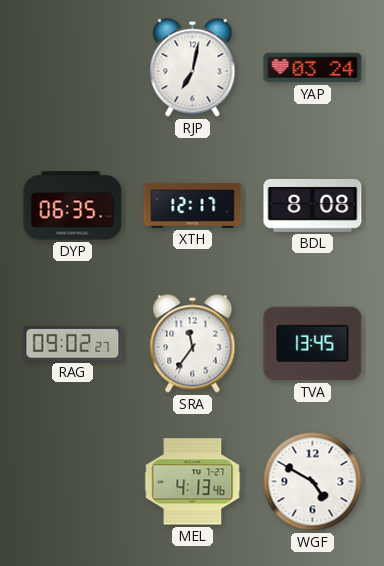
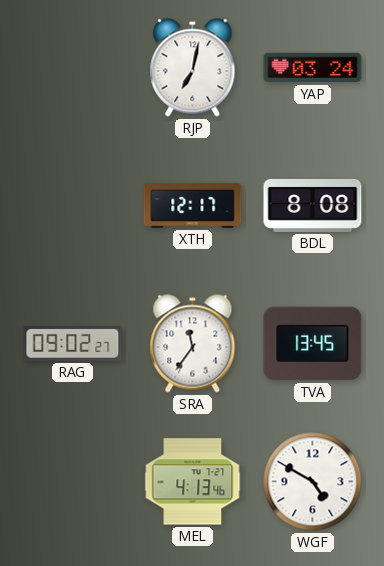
DYP: 06:35 -> none
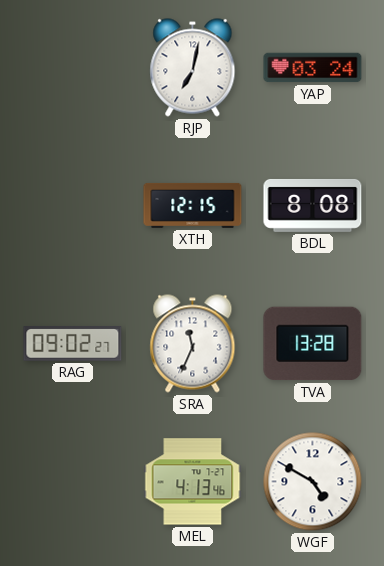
XTH: 12:17 -> 12:15
SRA: 11:36 -> 11:34
TVA: 13:45 -> 13:28
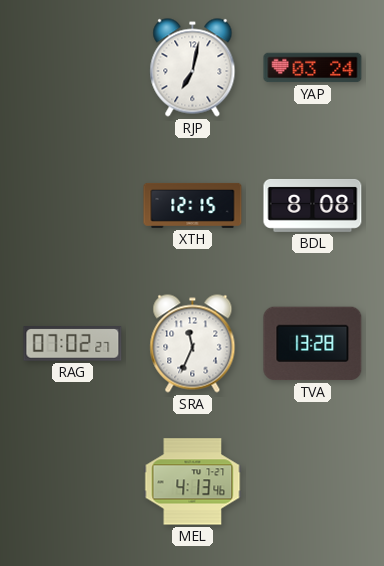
RAG: 09:02 -> 07:02
WGF: 4:50 -> none
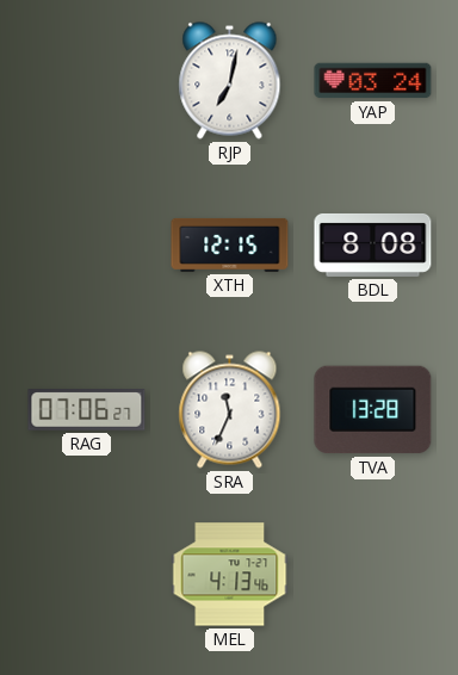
RAG: 07:02 -> 07:06
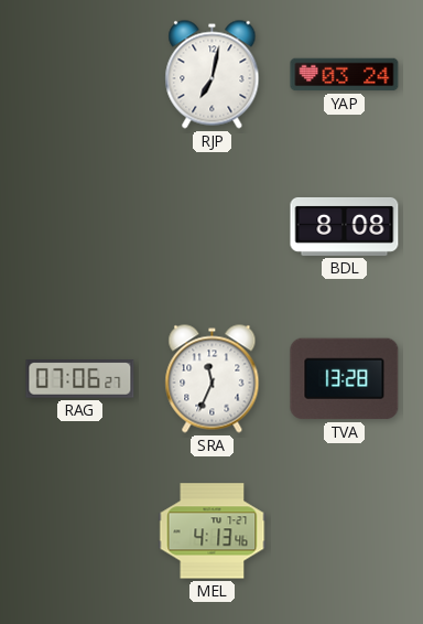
XTH: 12:15 -> none
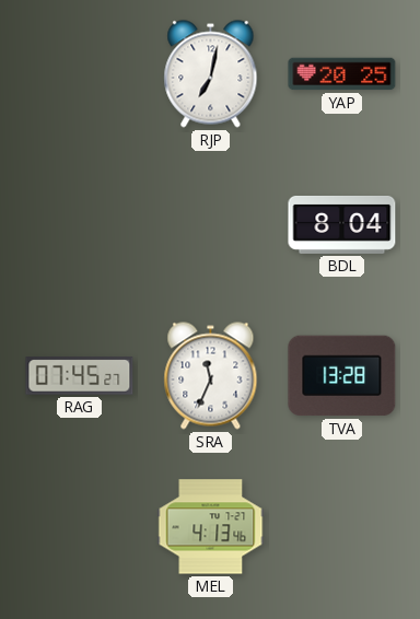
YAP: 03:24 -> 20:25
BDL: 8:08 -> 8:04
RAG: 07:06 -> 07:45
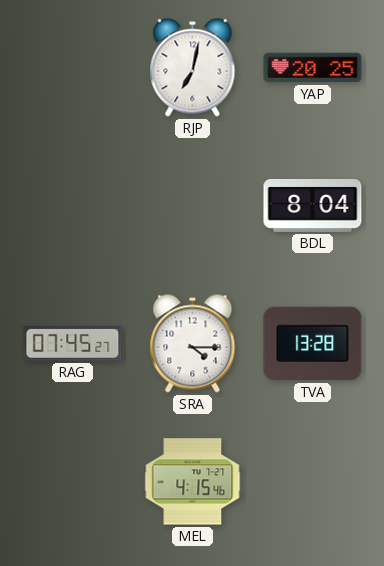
SRA: 11:34 -> 4:15
MEL: 4:13 -> 4:15
